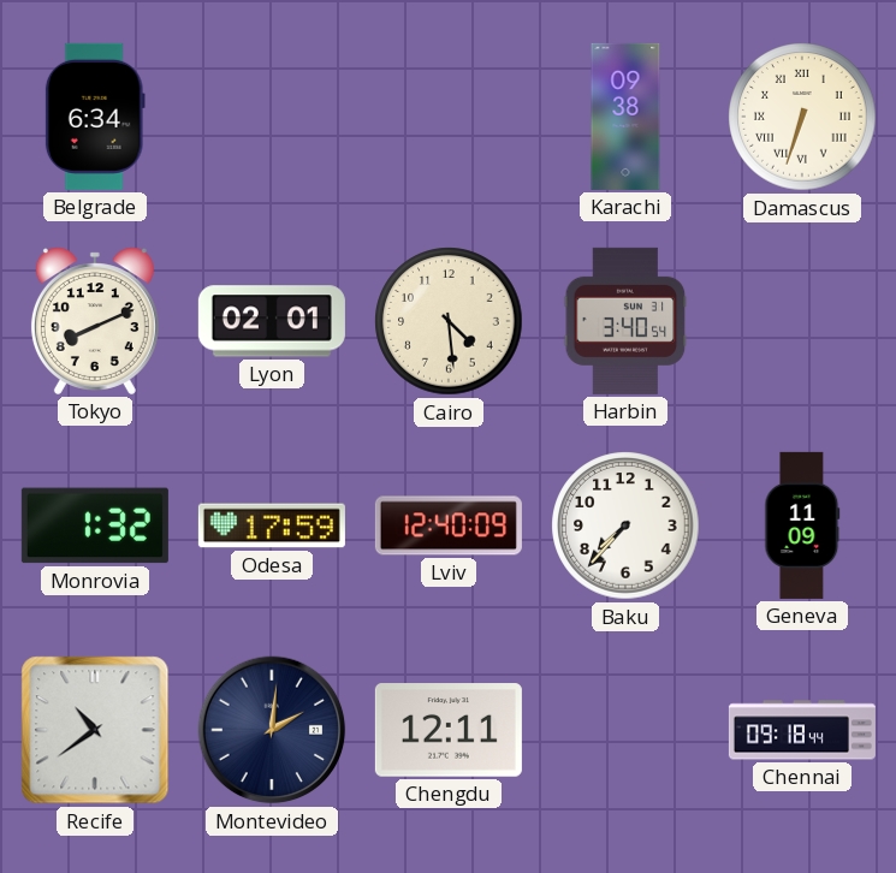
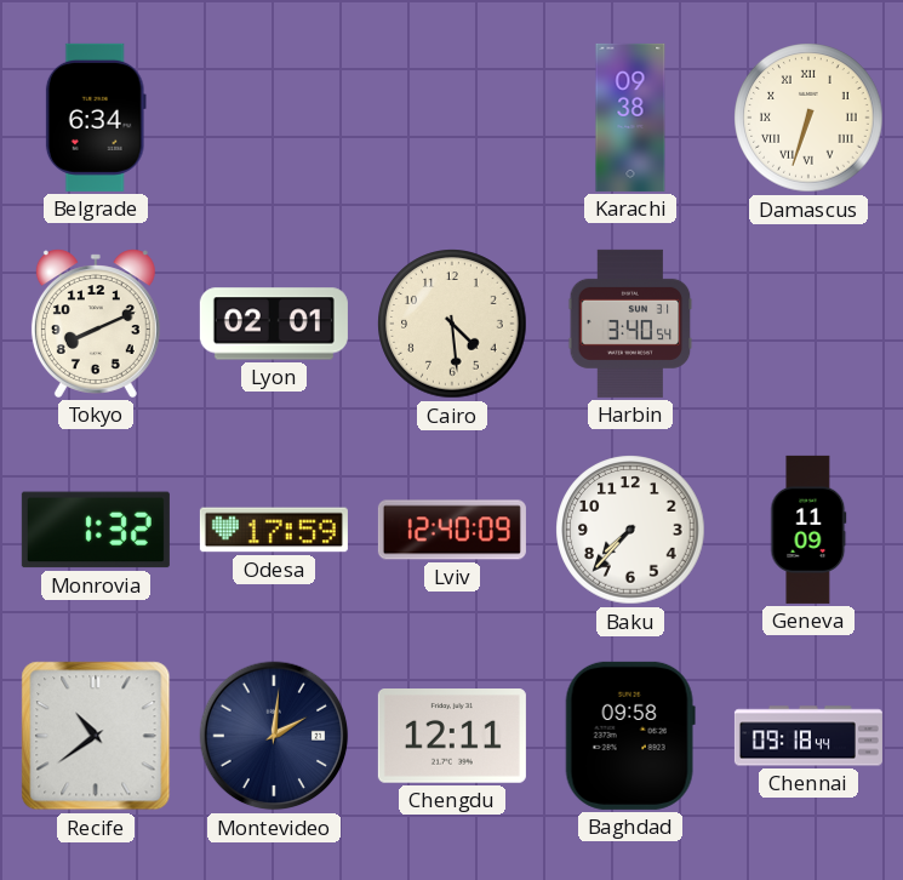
Baghdad: none -> 09:58
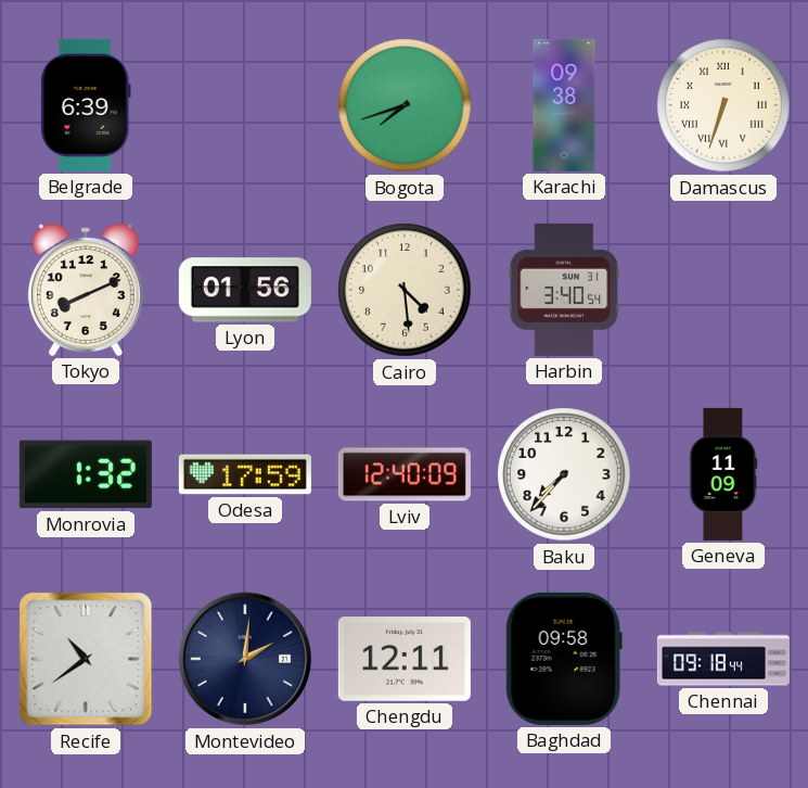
Belgrade: 6:34 -> 6:39
Bogota: none -> 7:42
Lyon: 02:01 -> 01:56
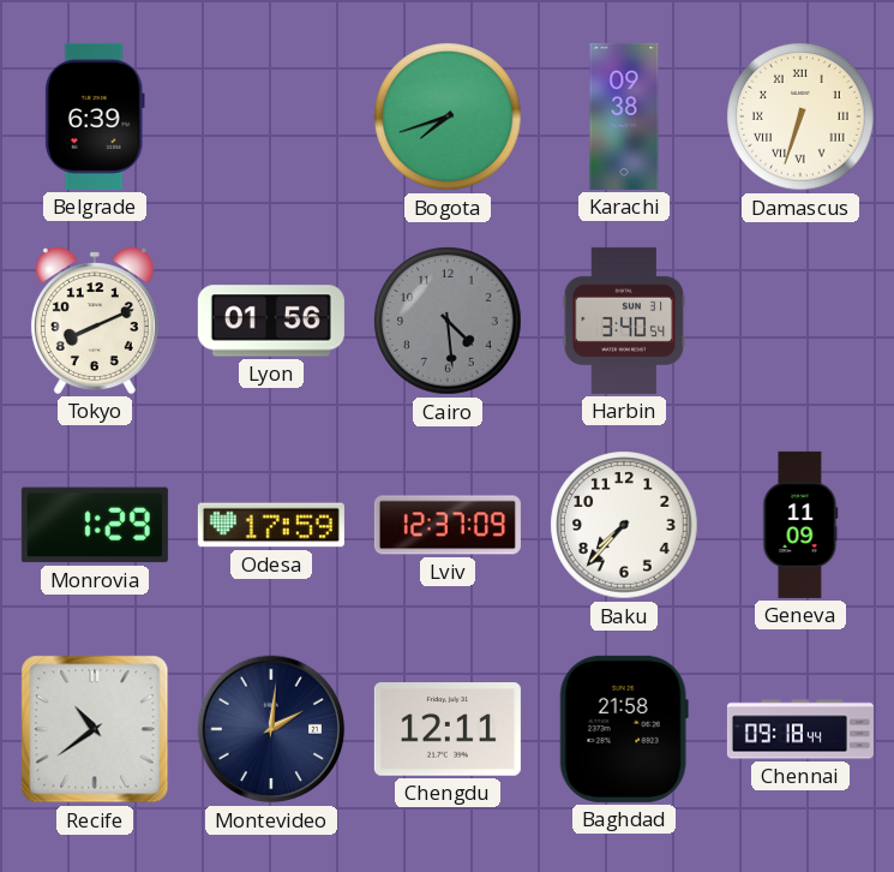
Cairo dial: cream -> grey
Monrovia: 1:32 -> 1:29
Lviv: 12:40 -> 12:37
Baghdad: 09:58 -> 21:58
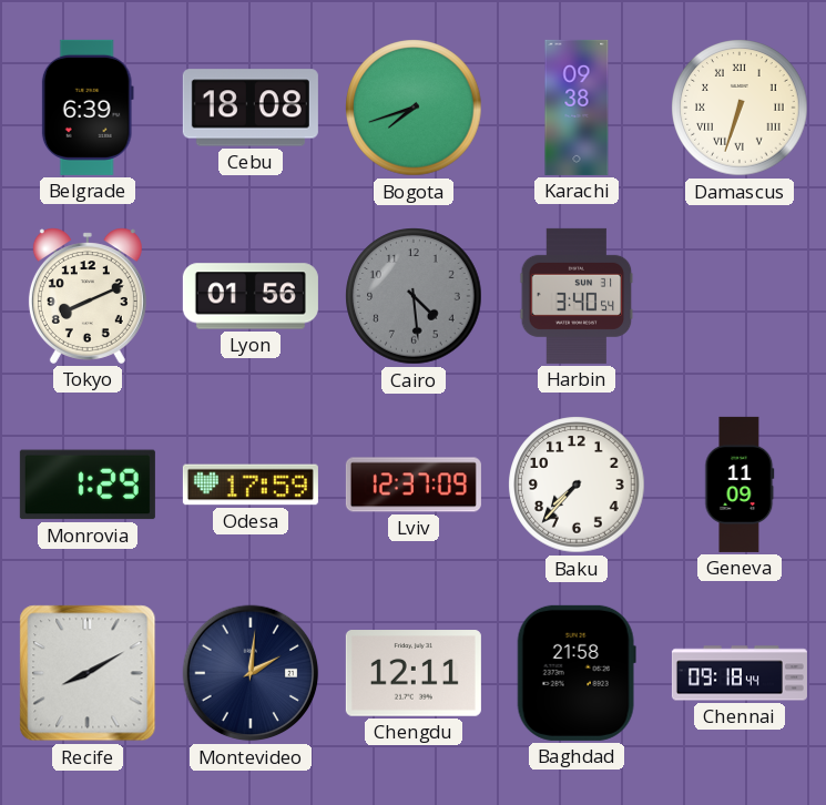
Cebu: none -> 18:08
Recife: 10:39 -> 8:10
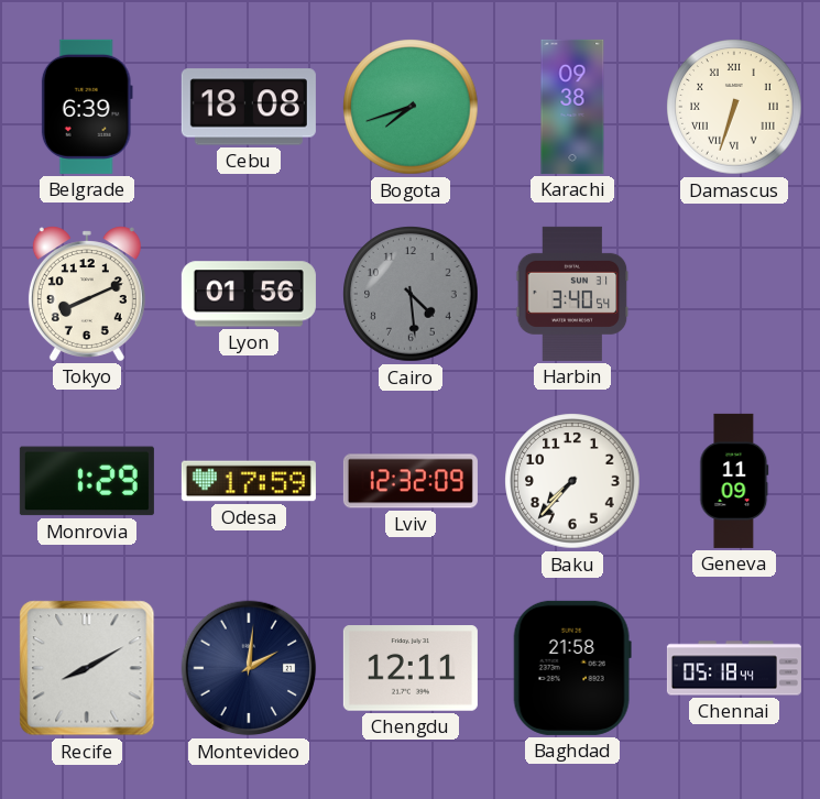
Lviv: 12:37 -> 12:32
Chennai: 09:18 -> 05:18
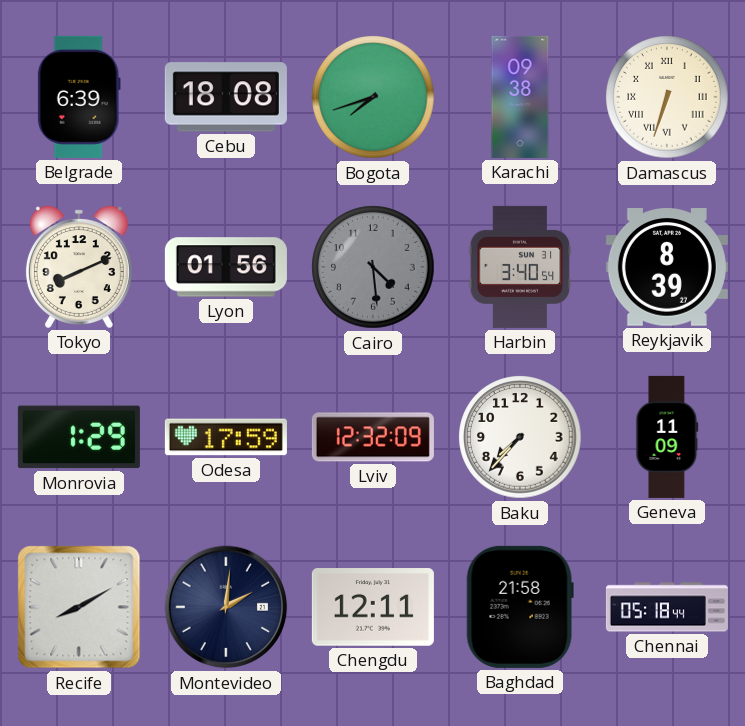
Reykjavik: none -> 8:39
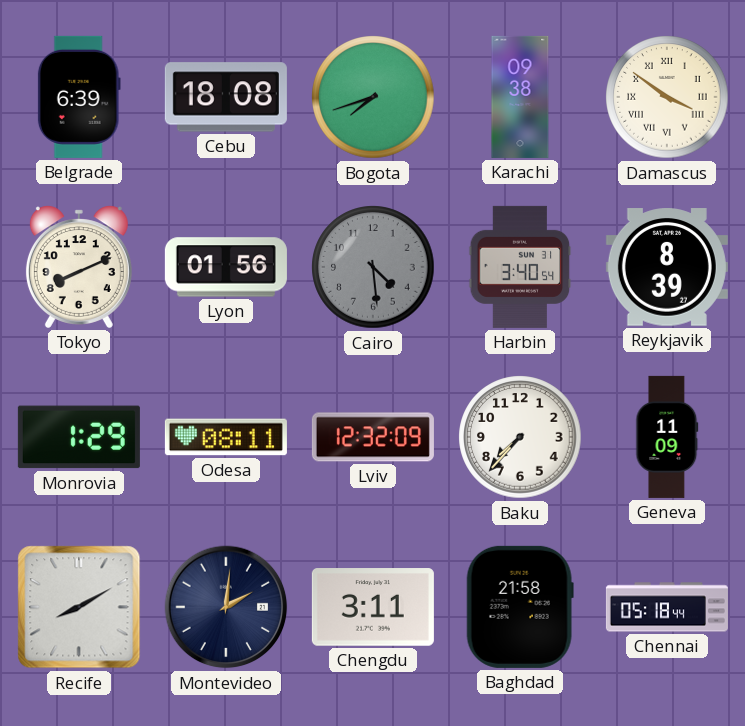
Damascus: 6:33 -> 3:51
Odesa: 17:59 -> 08:11
Chengdu: 12:11 -> 3:11
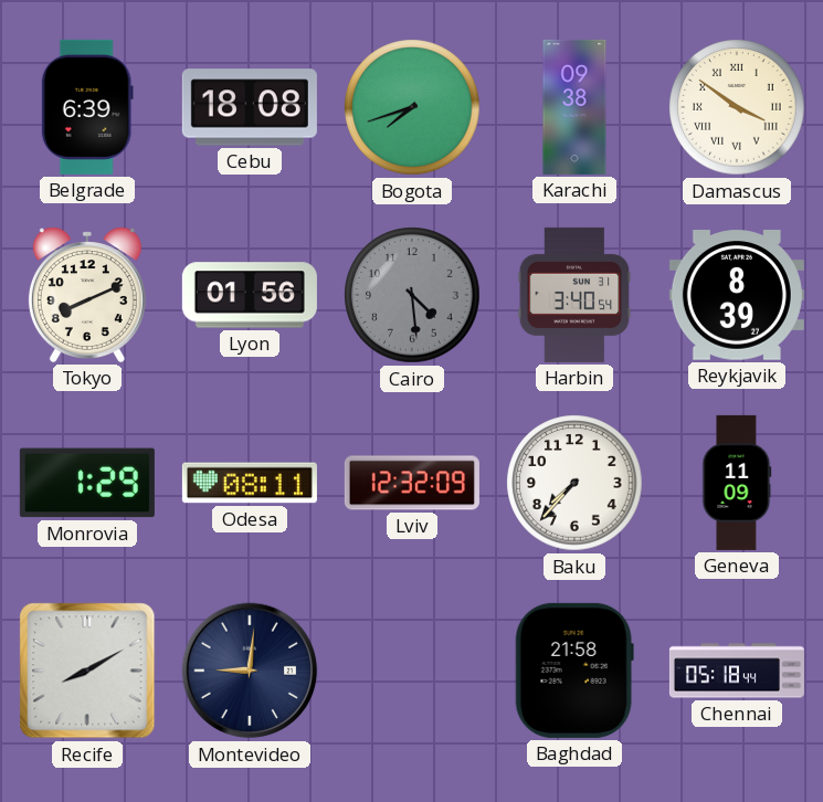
Montevideo: 2:01 -> 9:01
Chengdu: 3:11 -> none
